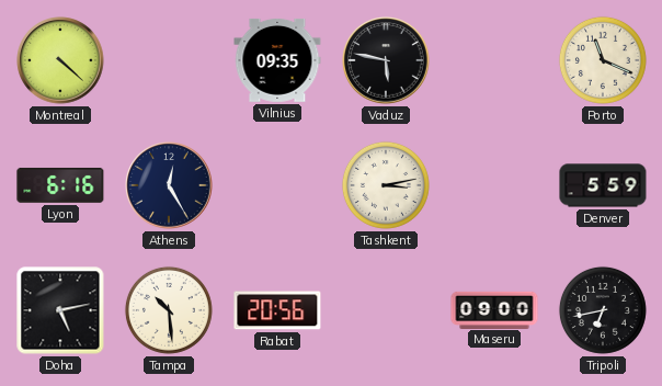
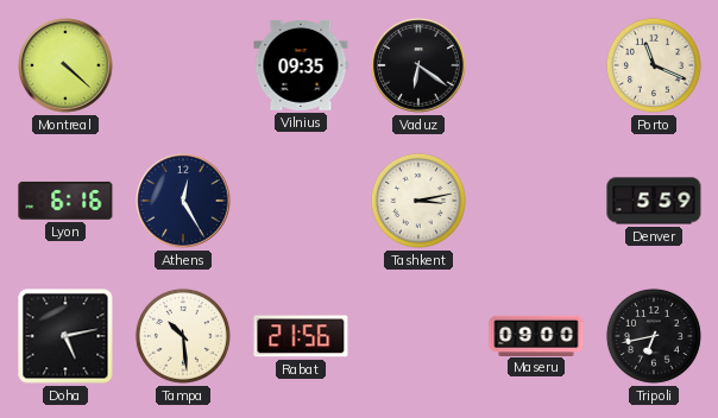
Vaduz: 5:47 -> 6:21
Rabat: 20:56 -> 21:56
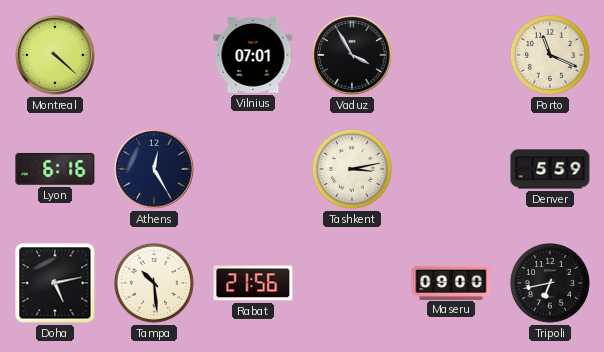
Vilnius: 09:35 -> 07:01
Vaduz: 6:21 -> 3:55
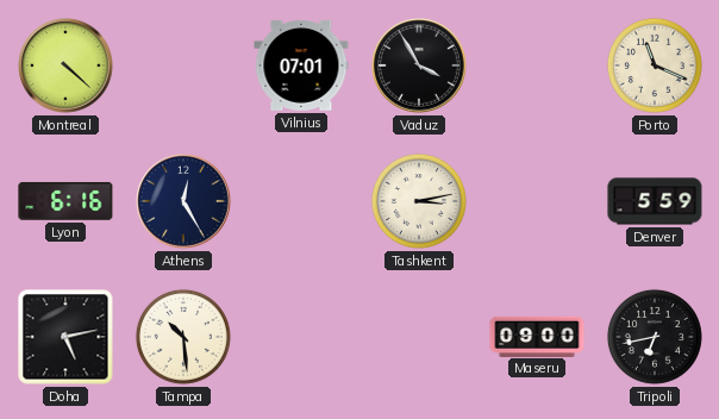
Rabat: 21:56 -> none
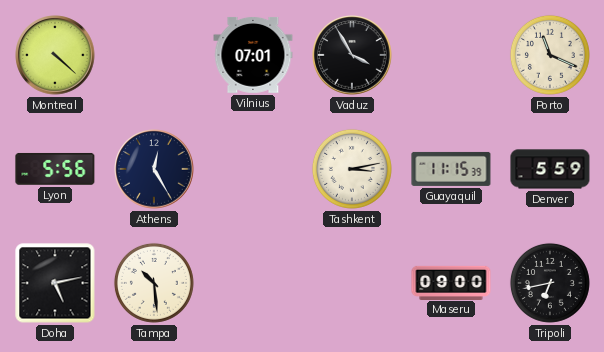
Lyon: 6:16 -> 5:56
Guayaquil: none -> 11:15
